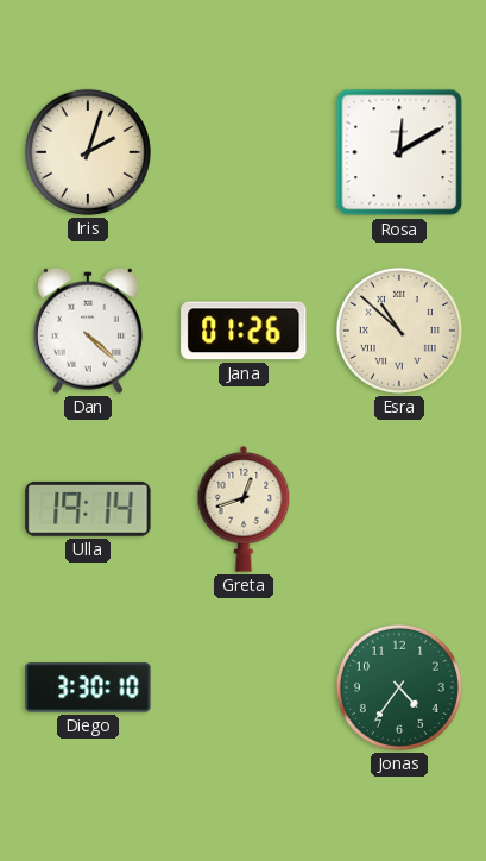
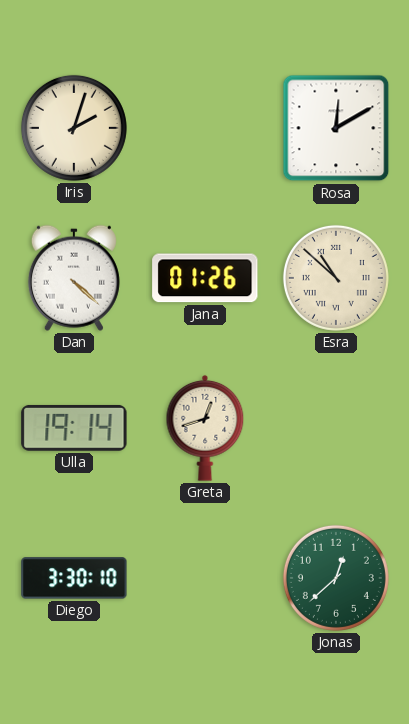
Jonas: 4:36 -> 12:38
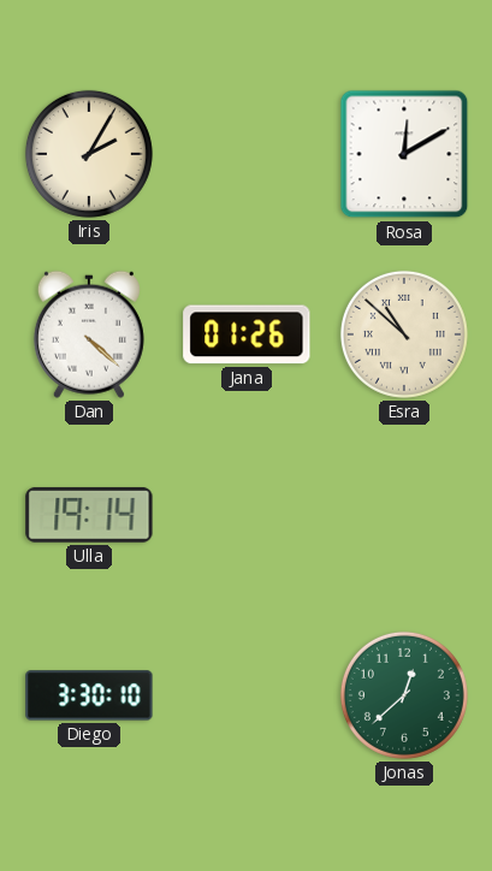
Iris: 2:03 -> 2:05
Greta: 12:42 -> none
